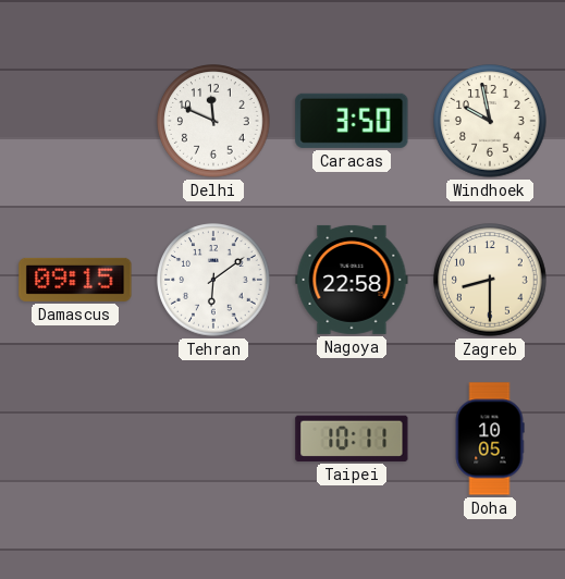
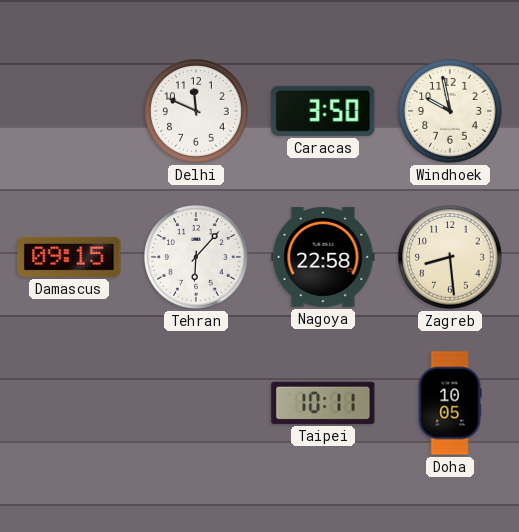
Tehran: 6:09 -> 6:07
Zagreb: 8:30 -> 8:29
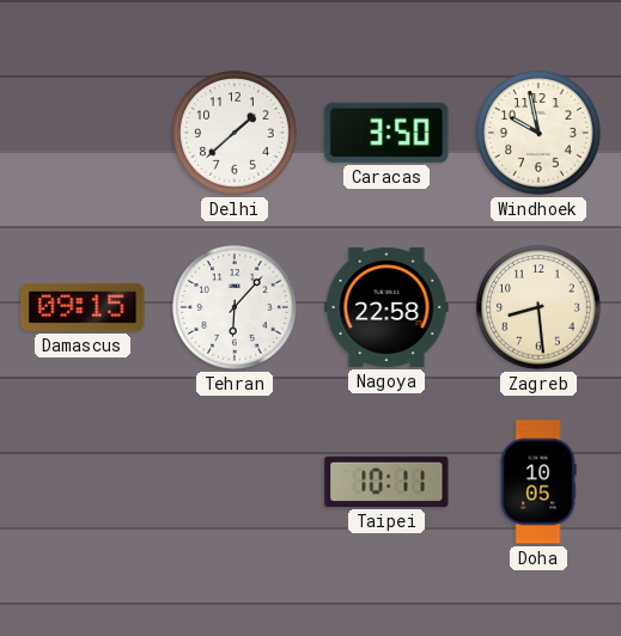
Delhi: 11:49 -> 1:38
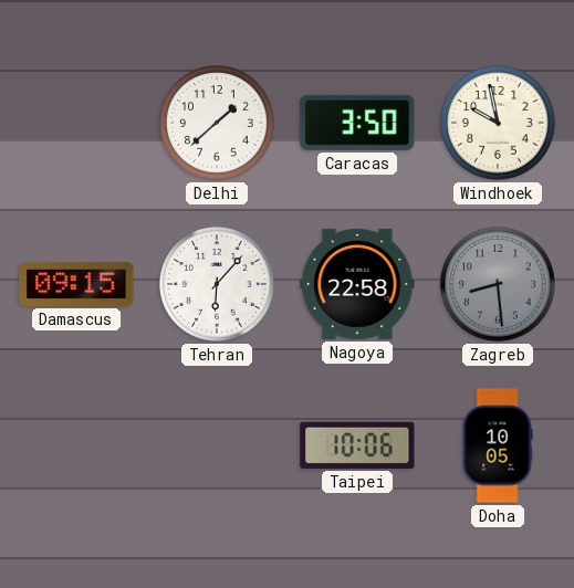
Zagreb dial: cream -> grey
Taipei: 10:11 -> 10:06
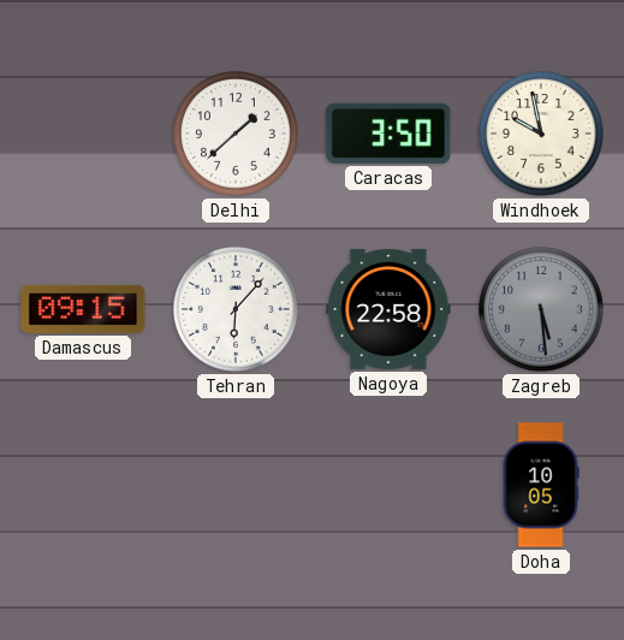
Zagreb: 8:29 -> 5:29
Taipei: 10:06 -> none
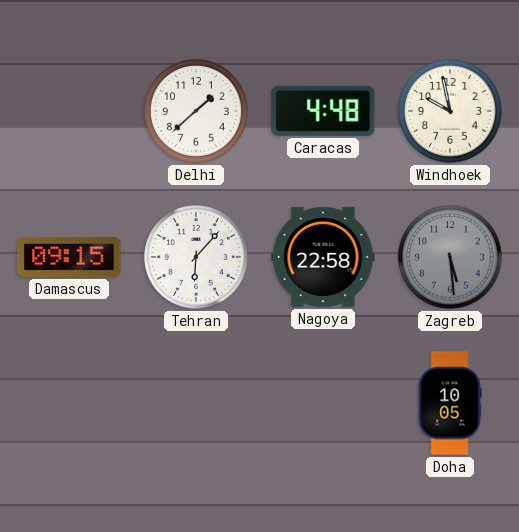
Caracas: 3:50 -> 4:48
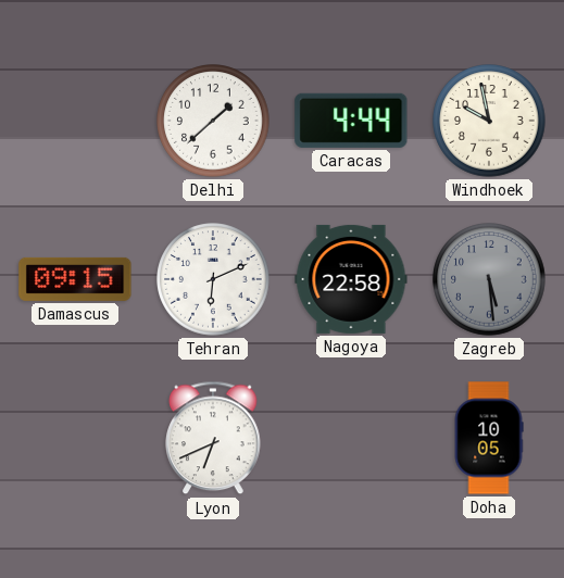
Caracas: 4:48 -> 4:44
Tehran: 6:07 -> 6:11
Lyon: none -> 6:41
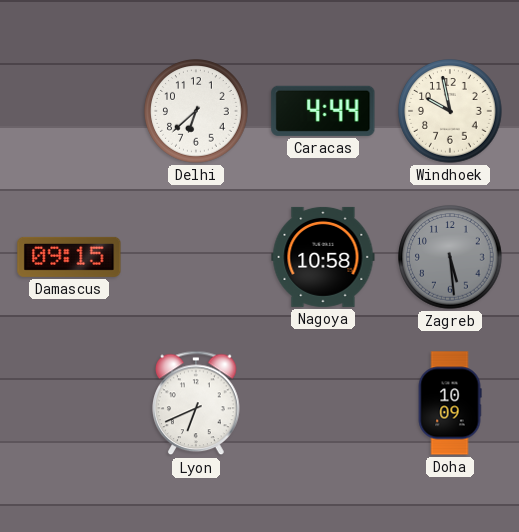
Delhi: 1:38 -> 6:38
Tehran: 6:11 -> none
Nagoya: 22:58 -> 10:58
Doha: 10:05 -> 10:09
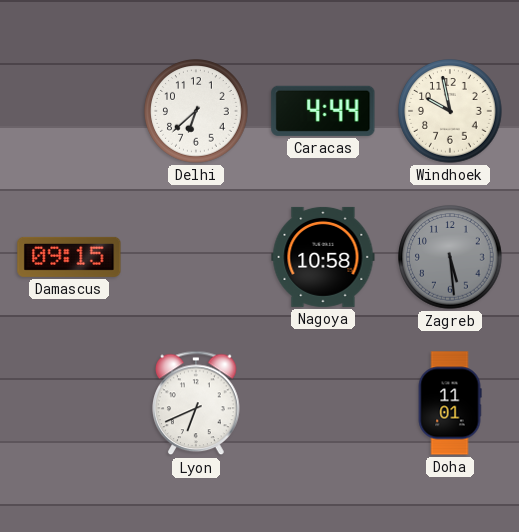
Doha: 10:09 -> 11:01
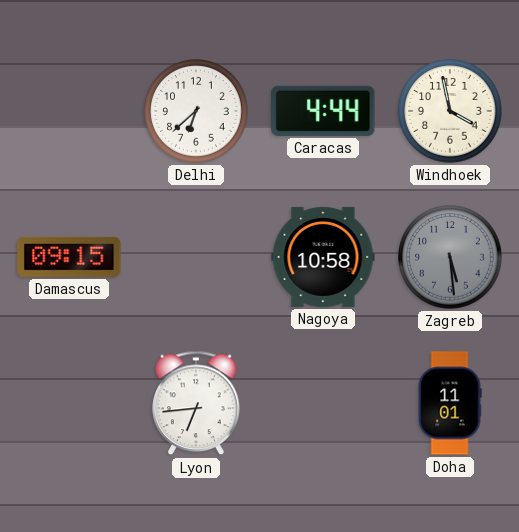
Windhoek: 9:58 -> 3:58
Lyon: 6:41 -> 6:44
